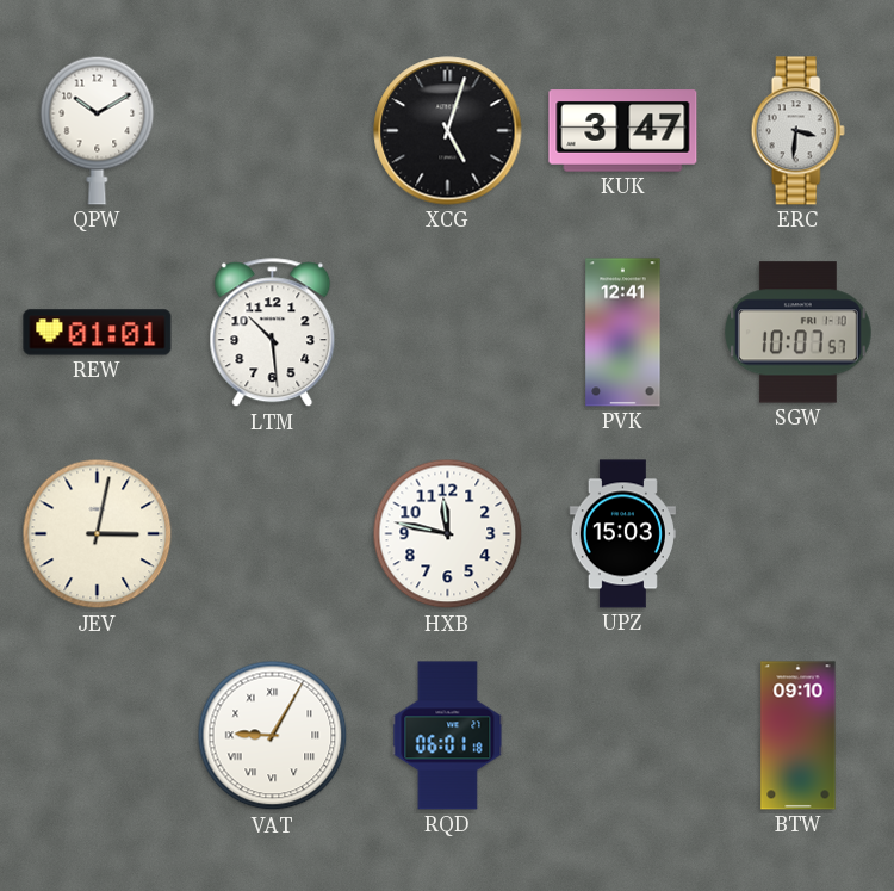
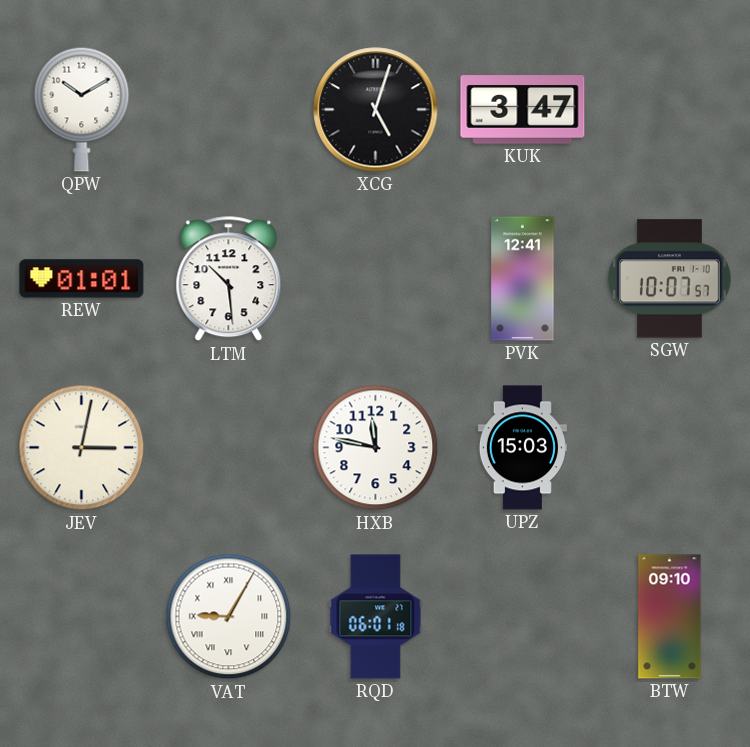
ERC: 3:31 -> none
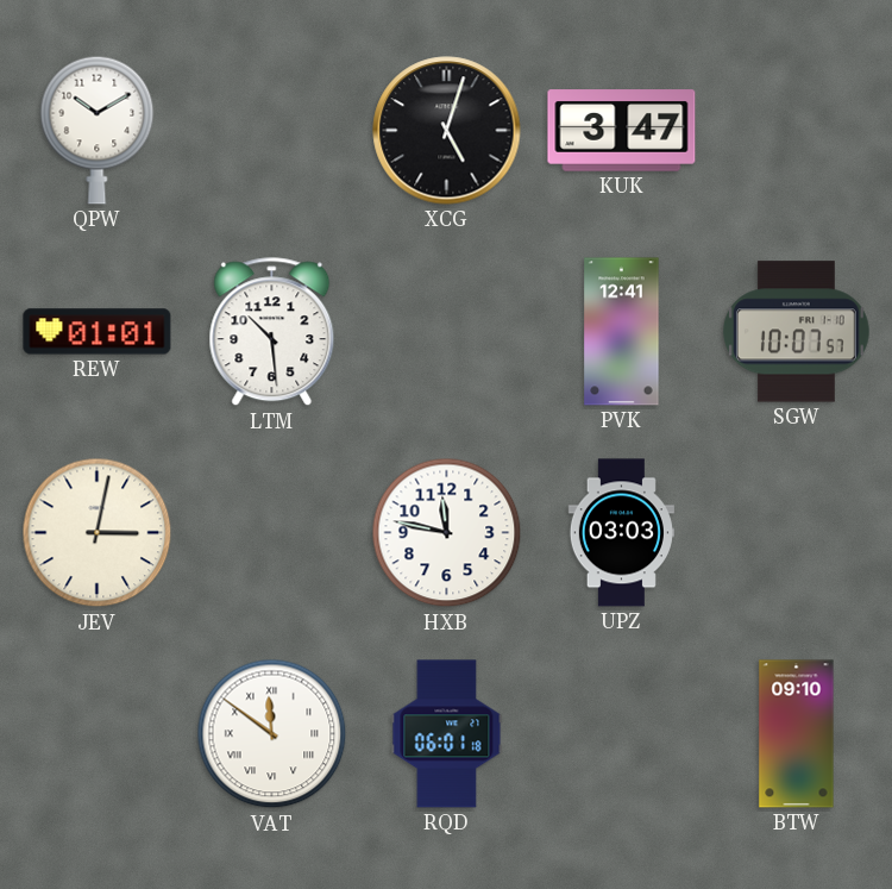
UPZ: 15:03 -> 03:03
VAT: 9:05 -> 11:51
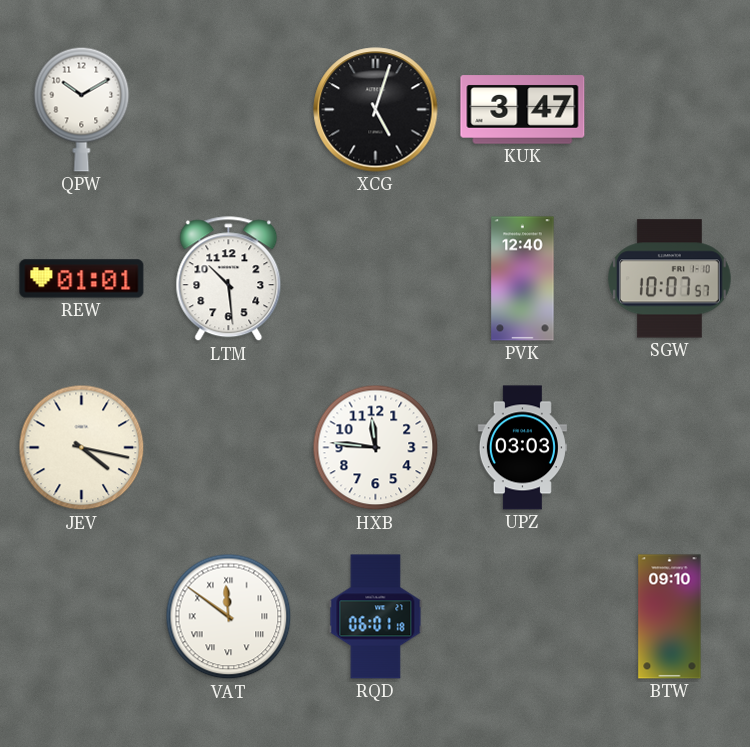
PVK: 12:41 -> 12:40
JEV: 3:02 -> 4:17
HXB: 11:47 -> 11:46
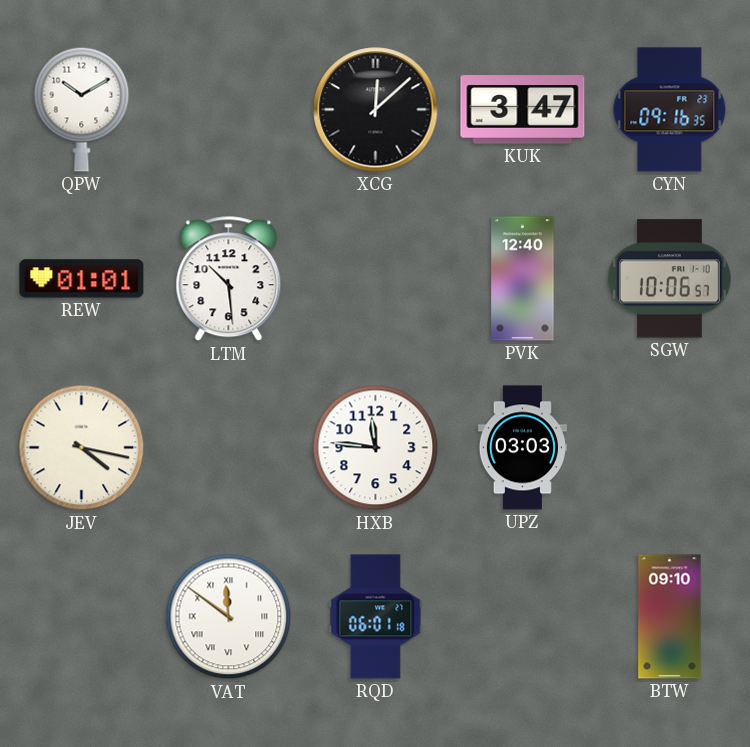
XCG: 5:03 -> 12:08
CYN: none -> 09:16
SGW: 10:07 -> 10:06
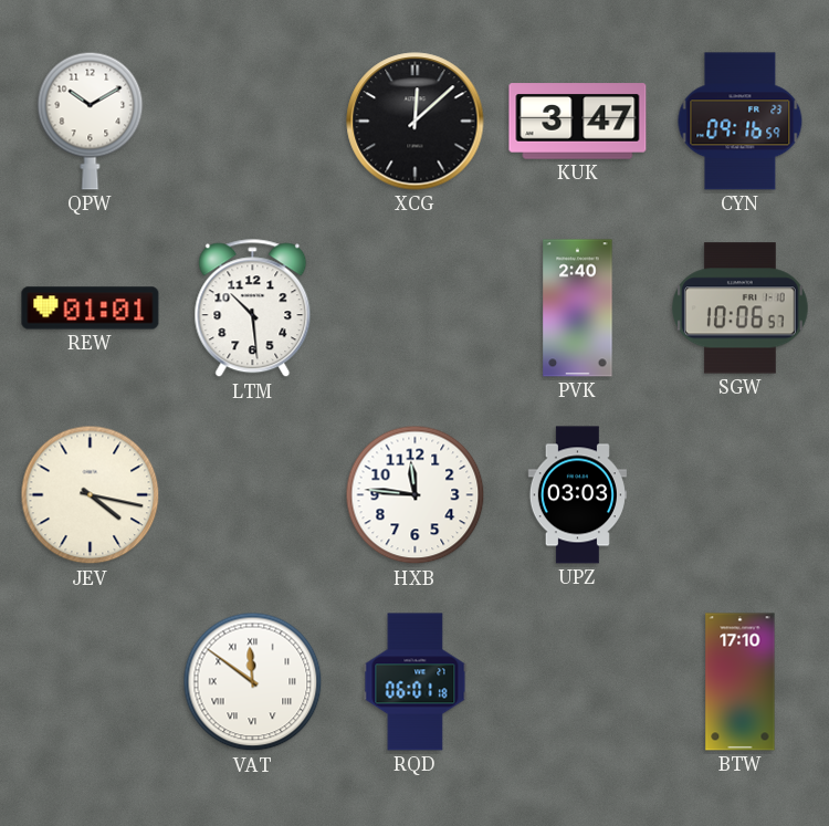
CYN: 09:16:35 -> 09:16:59
PVK: 12:40 -> 2:40
BTW: 09:10 -> 17:10
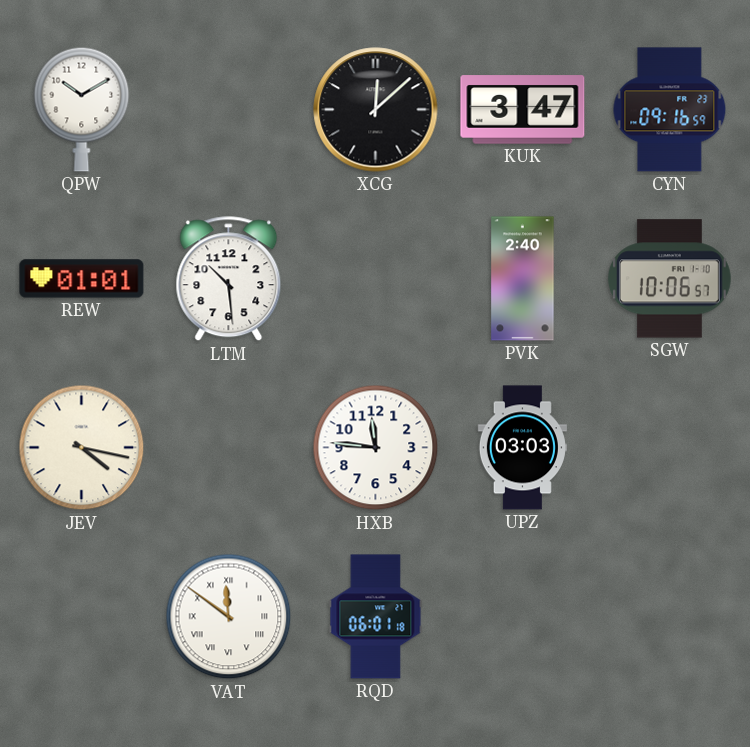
BTW: 17:10 -> none
